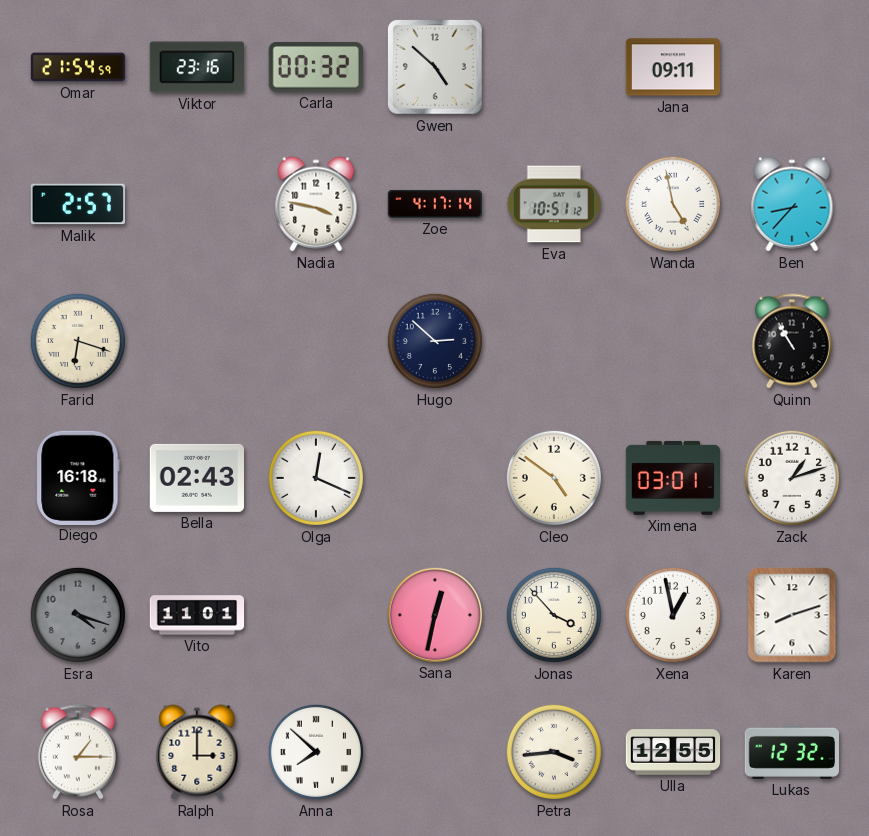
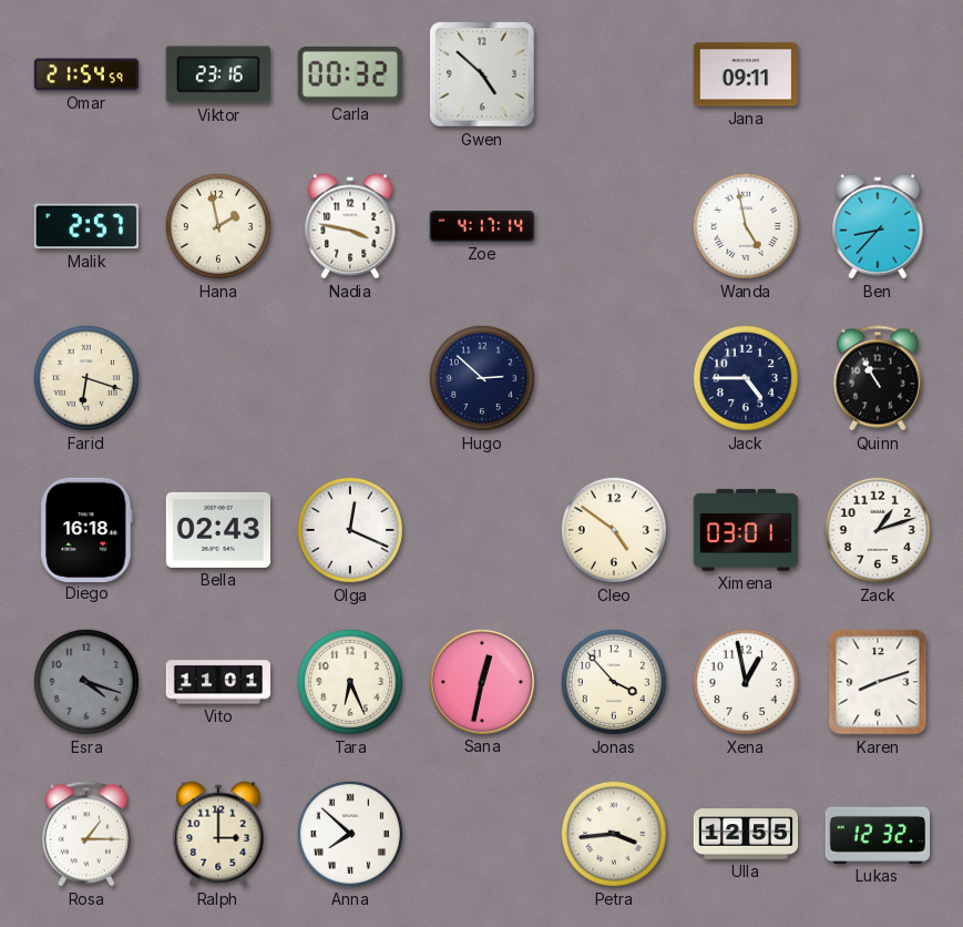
Hana: none -> 1:58
Eva: 10:51 -> none
Jack: none -> 4:45
Tara: none -> 6:26
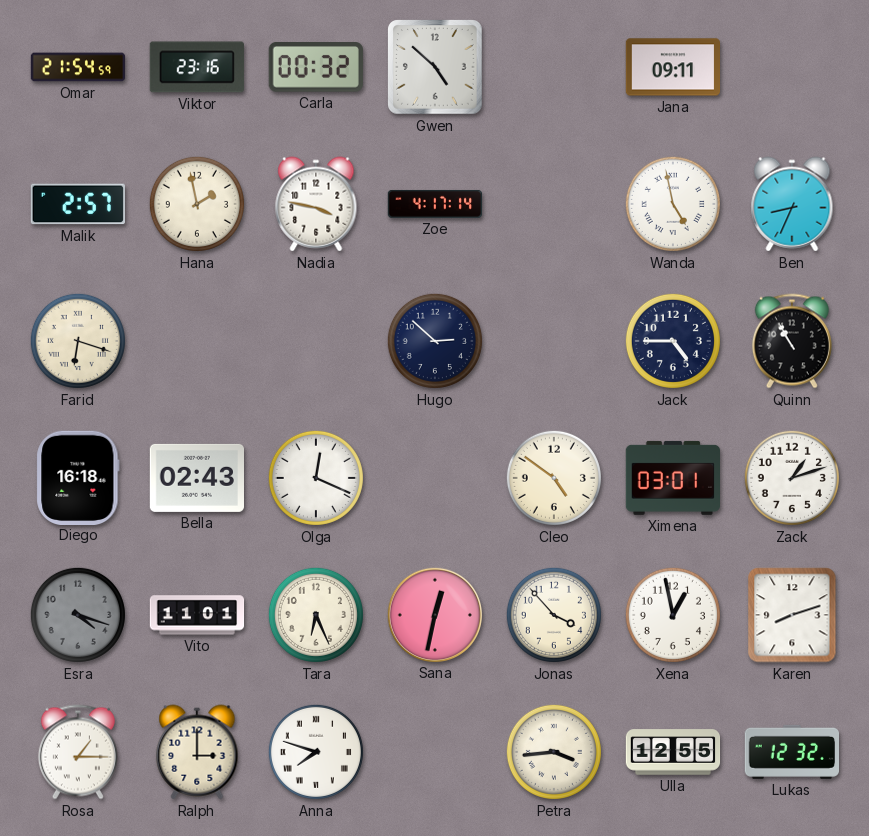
Ben: 8:37 -> 8:34
Anna: 7:52 -> 7:48
